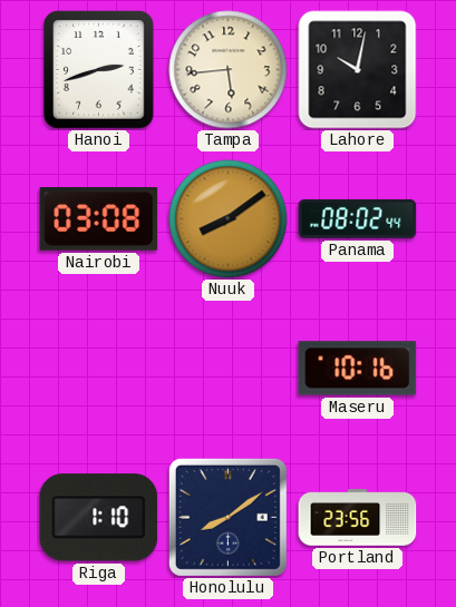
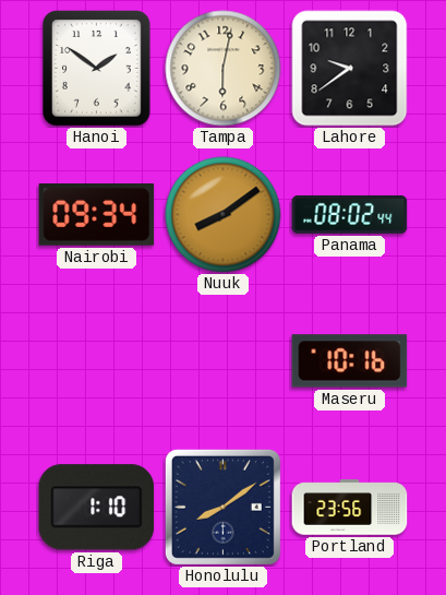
Hanoi: 2:42 -> 1:51
Tampa: 5:44 -> 6:02
Lahore: 10:02 -> 9:39
Nairobi: 03:08 -> 09:34
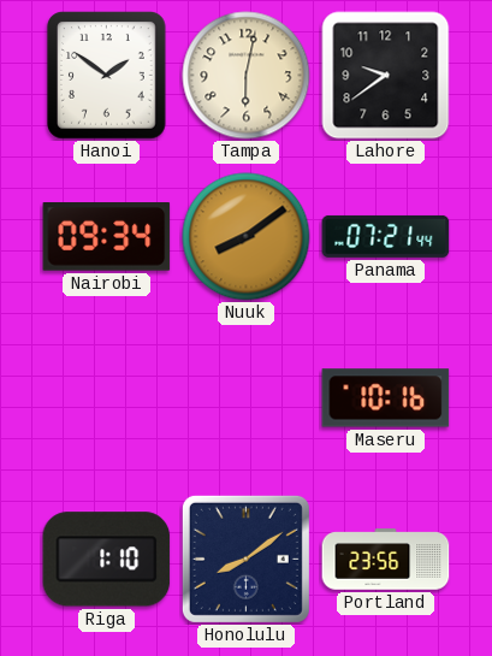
Panama: 08:02 -> 07:21
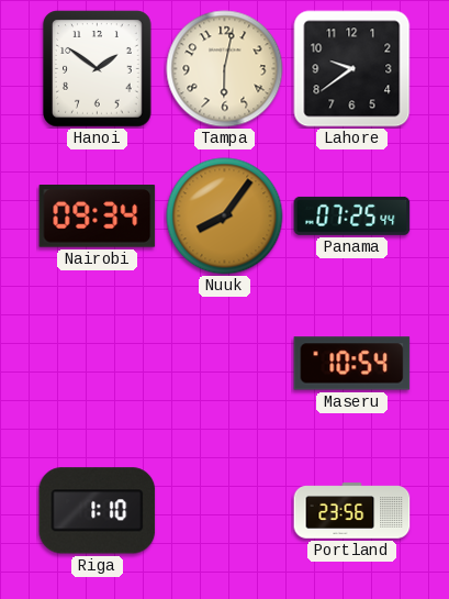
Nuuk: 8:09 -> 8:06
Panama: 07:21 -> 07:25
Maseru: 10:16 -> 10:54
Honolulu: 8:09 -> none
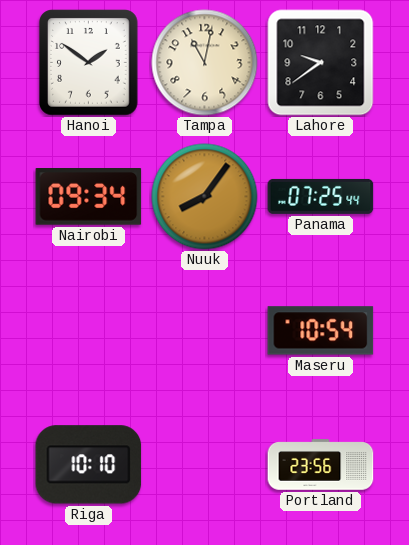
Tampa: 6:02 -> 11:02
Riga: 1:10 -> 10:10
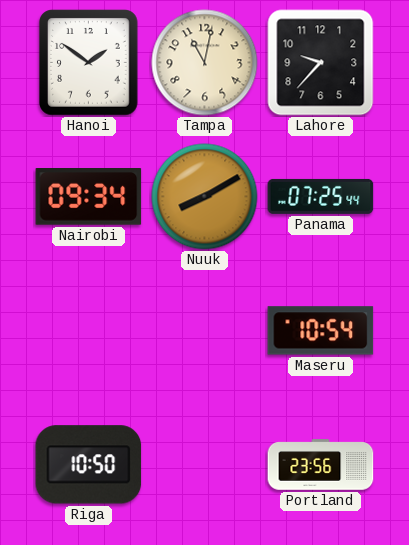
Lahore: 9:39 -> 9:37
Nuuk: 8:06 -> 8:10
Riga: 10:10 -> 10:50
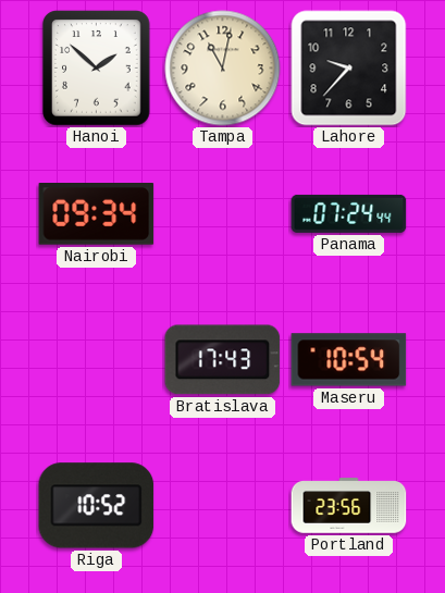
Hanoi: 1:51 -> 1:52
Nuuk: 8:10 -> none
Panama: 07:25 -> 07:24
Bratislava: none -> 17:43
Riga: 10:50 -> 10:52
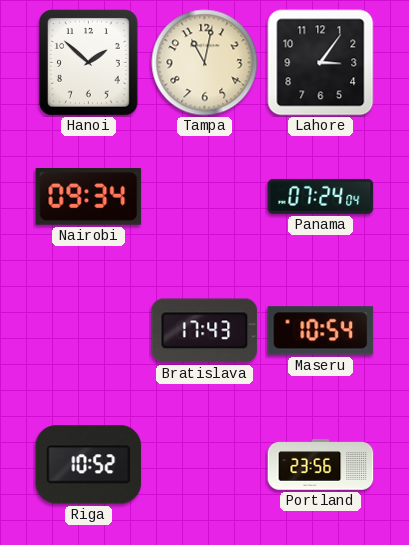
Lahore: 9:37 -> 3:06
Panama: 07:24:44 -> 07:24:04
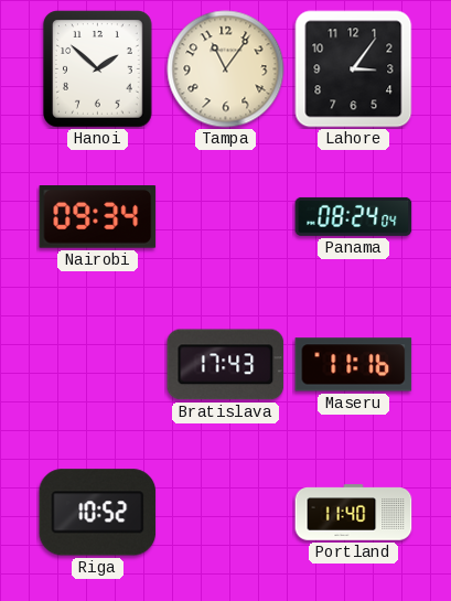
Tampa: 11:02 -> 11:06
Panama: 07:24 -> 08:24
Maseru: 10:54 -> 11:16
Portland: 23:56 -> 11:40
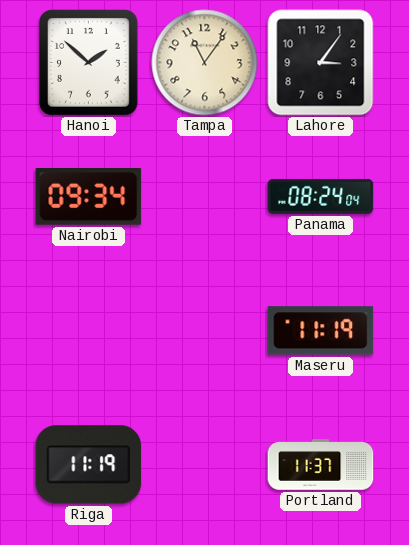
Bratislava: 17:43 -> none
Maseru: 11:16 -> 11:19
Riga: 10:52 -> 11:19
Portland: 11:40 -> 11:37
